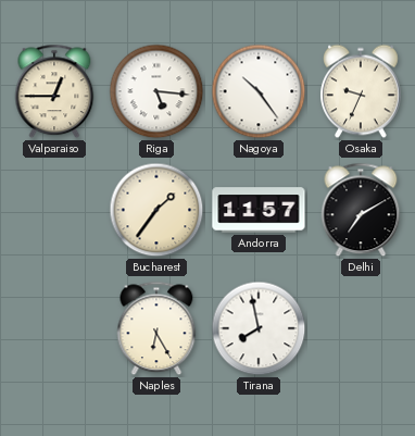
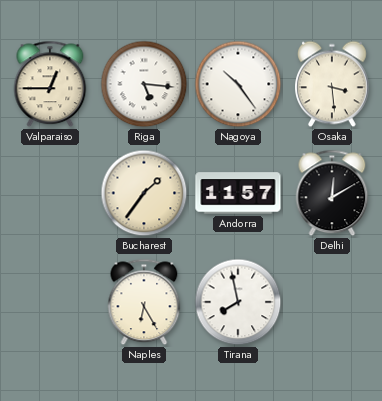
Osaka: 9:34 -> 3:29
Delhi: 7:10 -> 12:10
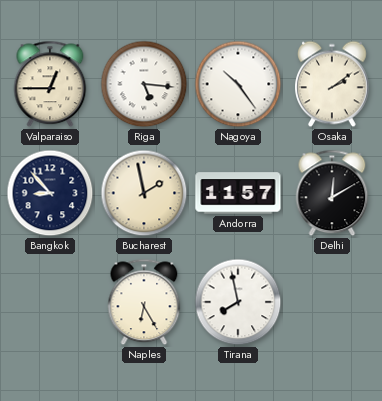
Osaka: 3:29 -> 2:09
Bangkok: none -> 8:53
Bucharest: 1:36 -> 1:58
